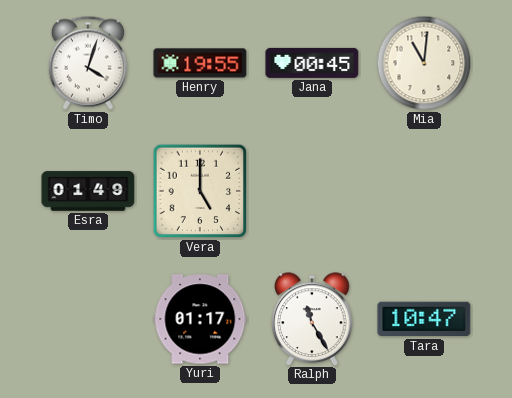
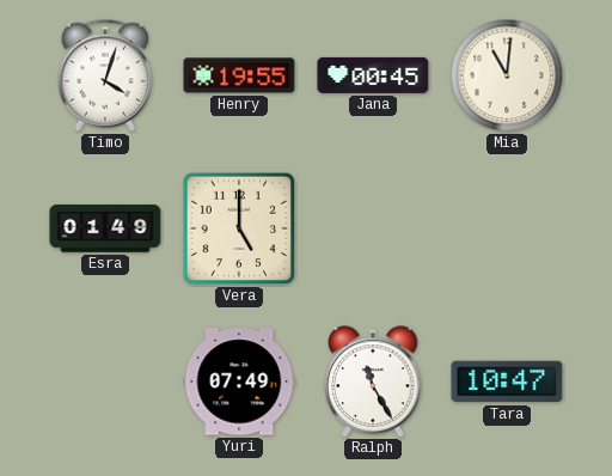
Yuri: 01:17 -> 07:49
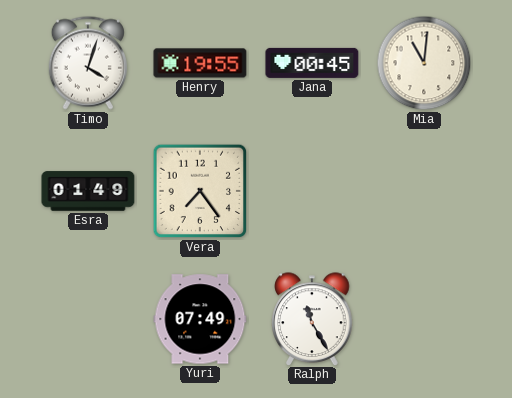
Vera: 5:00 -> 7:24
Tara: 10:47 -> none
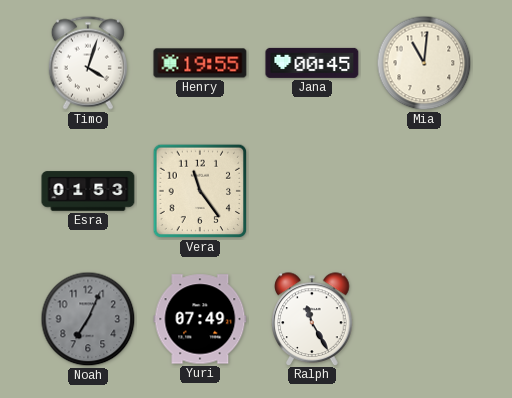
Esra: 01:49 -> 01:53
Vera: 7:24 -> 11:24
Noah: none -> 7:04
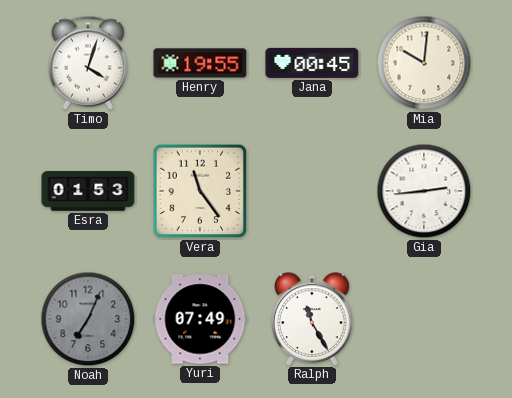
Mia: 11:01 -> 10:01
Gia: none -> 2:44
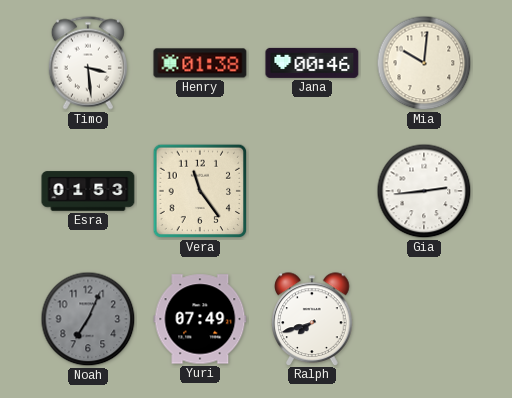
Timo: 4:03 -> 3:29
Henry: 19:55 -> 01:38
Jana: 00:45 -> 00:46
Ralph: 11:25 -> 7:42
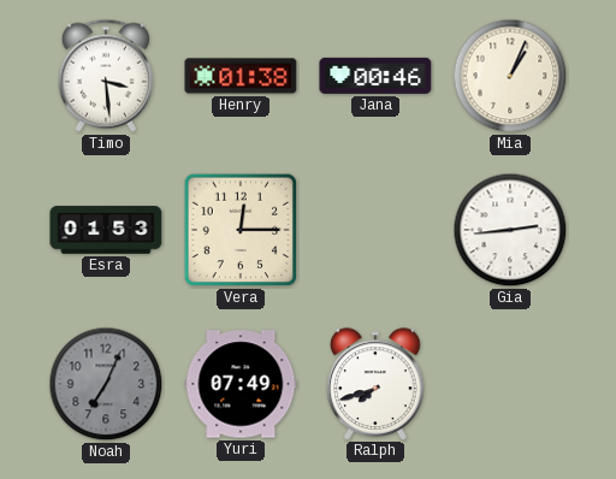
Mia: 10:01 -> 1:04
Vera: 11:24 -> 12:15
